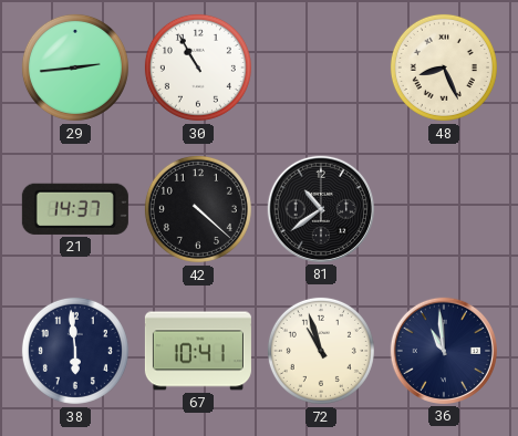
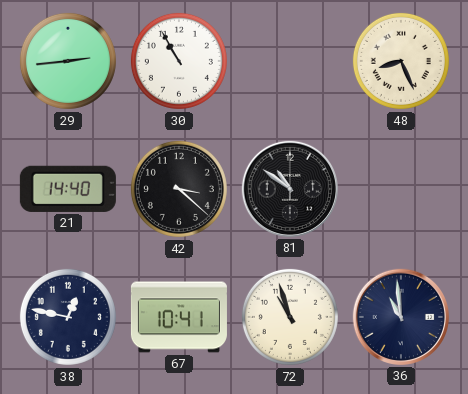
21: 14:37 -> 14:40
42: 4:22 -> 3:22
81: 10:39 -> 10:51
38: 5:59 -> 12:47
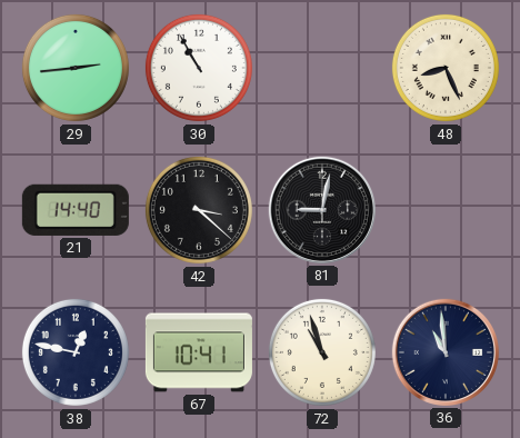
81: 10:51 -> 9:02
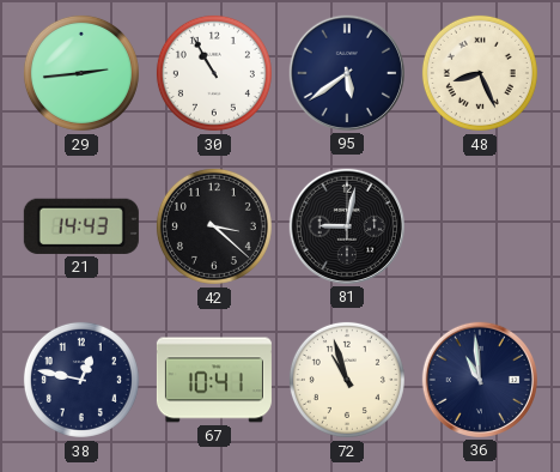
95: none -> 5:39
21: 14:40 -> 14:43
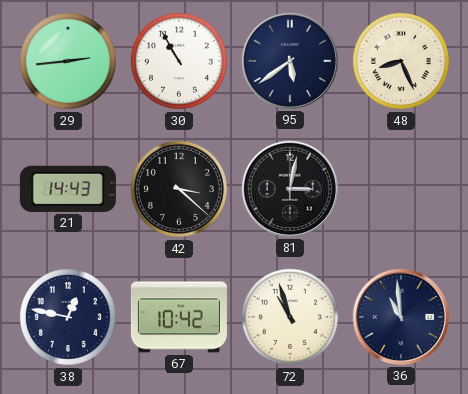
81: 9:02 -> 3:02
67: 10:41 -> 10:42
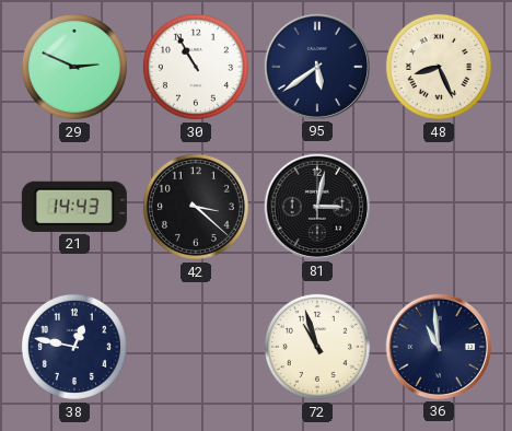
29: 2:44 -> 2:49
67: 10:42 -> none
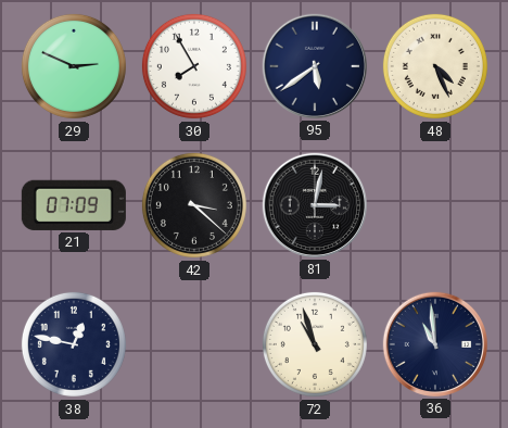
30: 10:55 -> 7:55
48: 8:26 -> 4:26
21: 14:43 -> 07:09
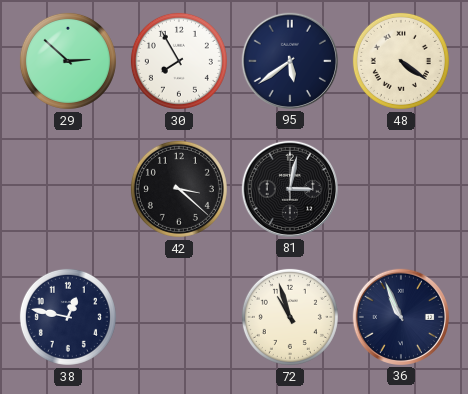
29: 2:49 -> 2:52
48: 4:26 -> 4:21
21: 07:09 -> none
36: 10:59 -> 10:56
